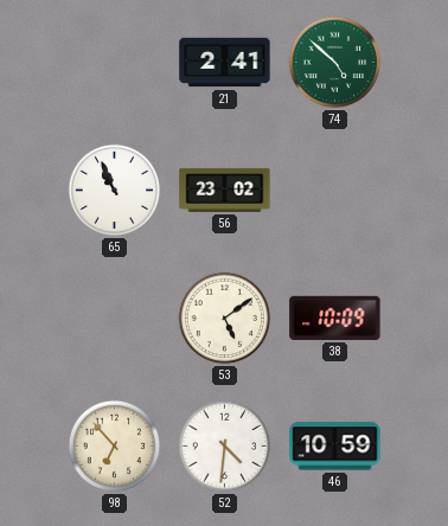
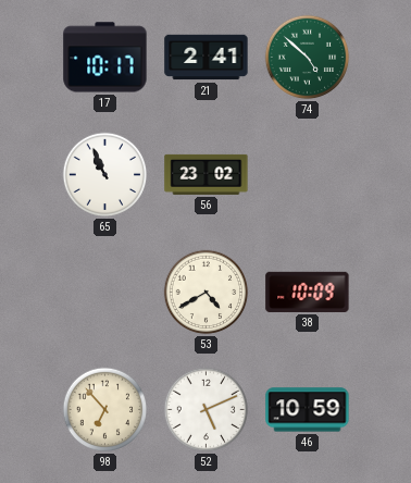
17: none -> 10:17
53: 5:09 -> 4:40
52: 4:31 -> 5:11
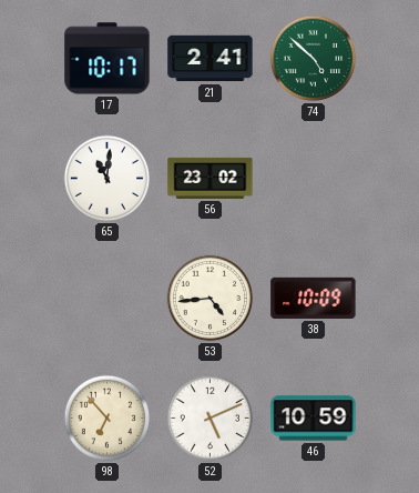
65: 10:56 -> 11:01
53: 4:40 -> 4:44
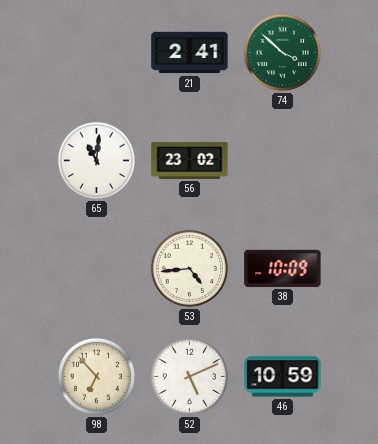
17: 10:17 -> none
74: 4:52 -> 3:52
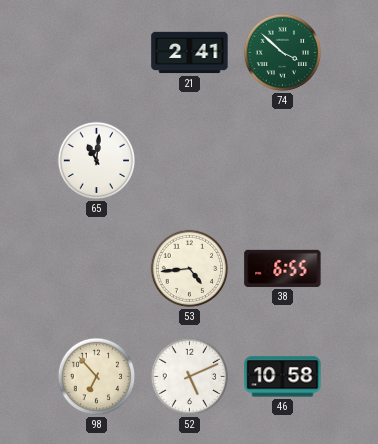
56: 23:02 -> none
38: 10:09 -> 6:55
46: 10:59 -> 10:58
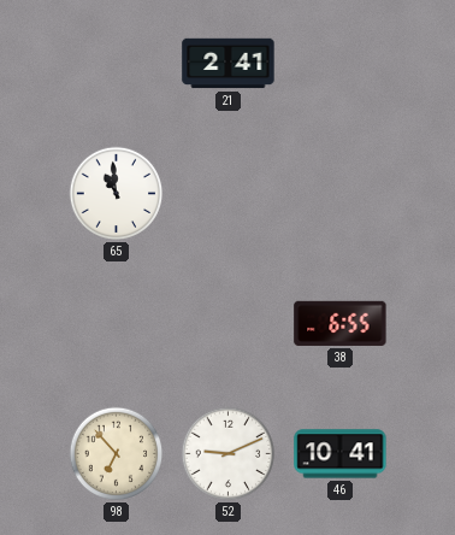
74: 3:52 -> none
65: 11:01 -> 10:59
53: 4:44 -> none
52: 5:11 -> 9:11
46: 10:58 -> 10:41
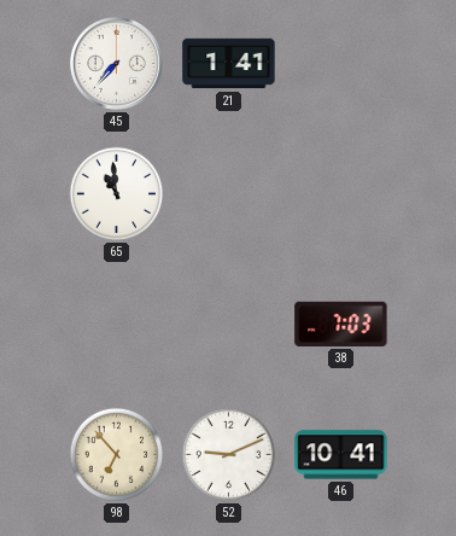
45: none -> 7:37
21: 2:41 -> 1:41
38: 6:55 -> 7:03
